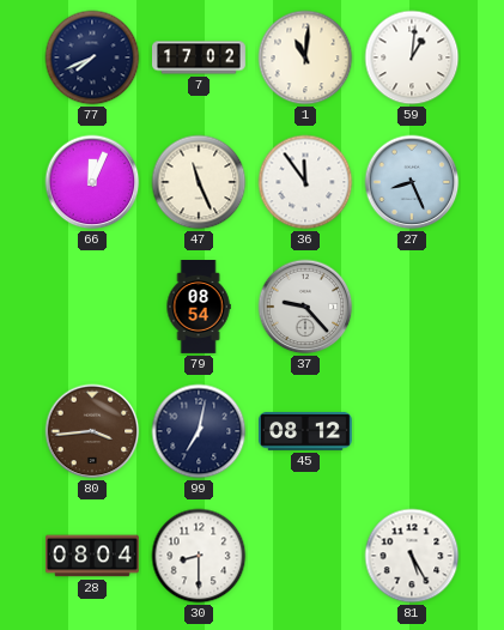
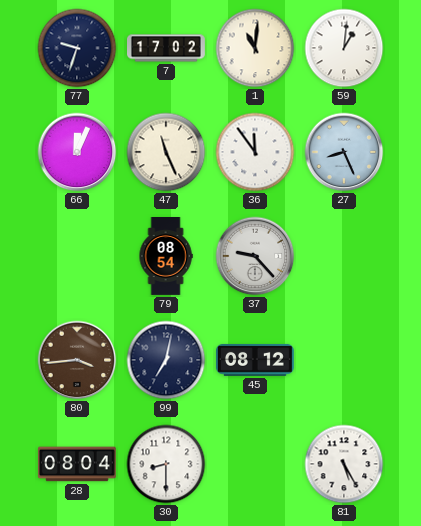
77: 7:41 -> 9:33
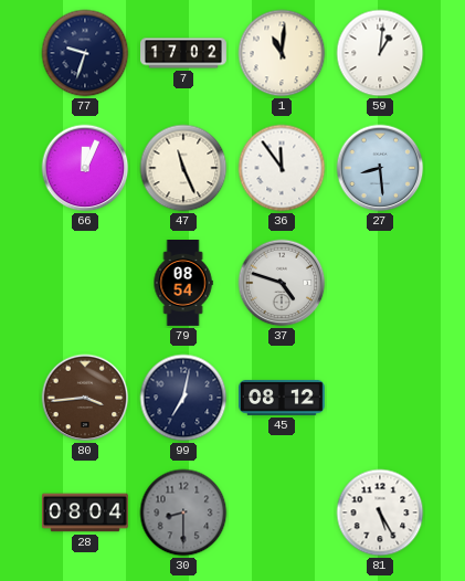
27: 8:26 -> 8:29
37: 9:23 -> 4:48
30 dial: white -> grey
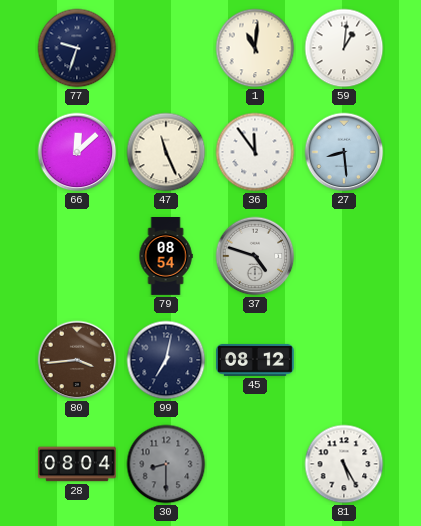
7: 17:02 -> none
66: 12:04 -> 12:08
